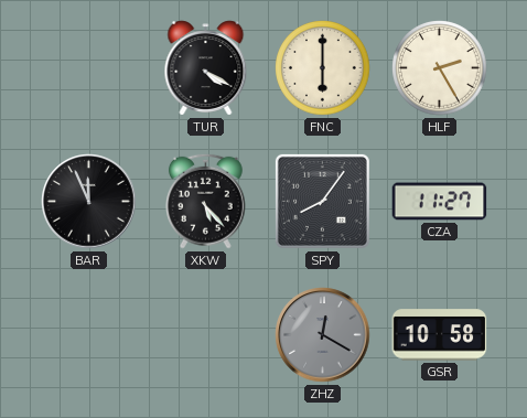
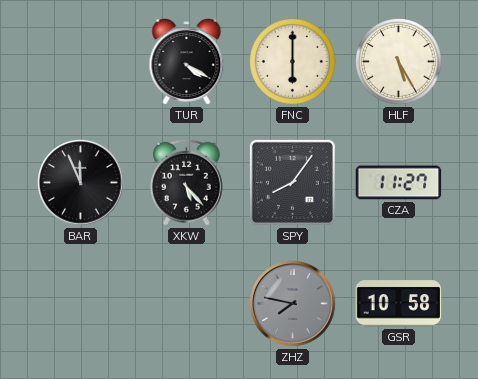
HLF: 2:25 -> 5:25
ZHZ: 12:20 -> 7:47
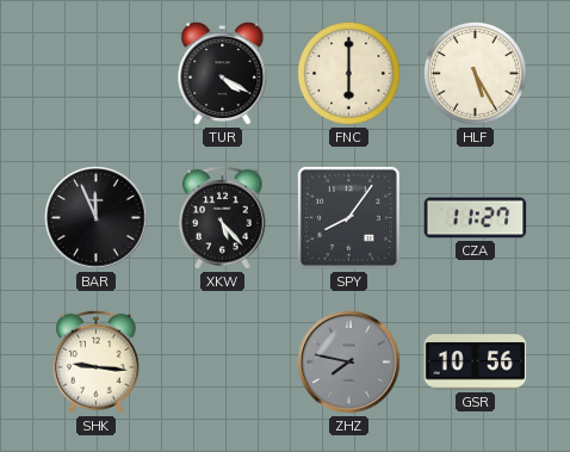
SHK: none -> 9:16
GSR: 10:58 -> 10:56
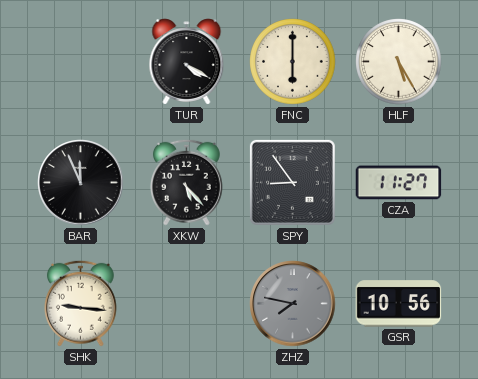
SPY: 8:06 -> 8:54
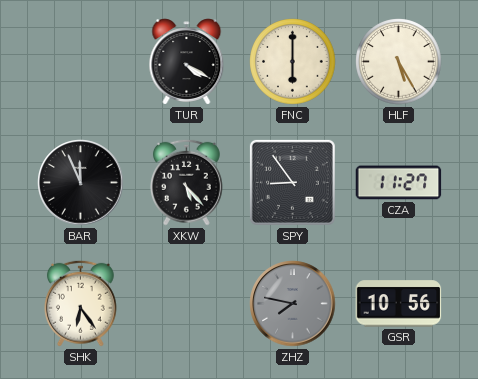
SHK: 9:16 -> 6:24
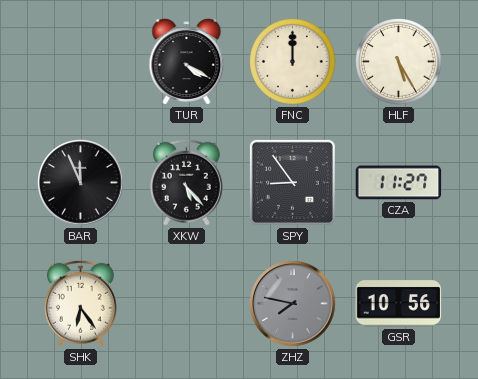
FNC: 6:00 -> 12:00
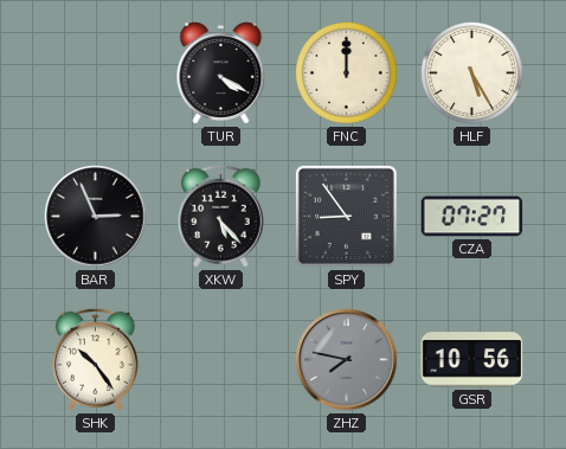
BAR: 11:56 -> 2:56
CZA: 11:27 -> 07:27
SHK: 6:24 -> 10:24
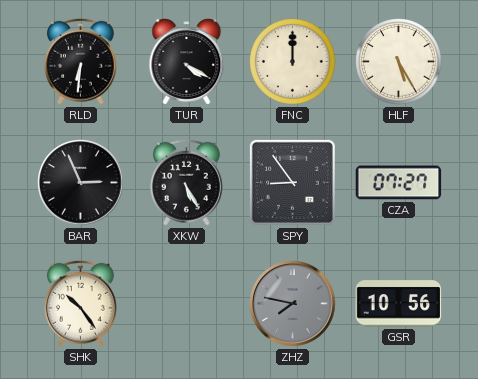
RLD: none -> 6:31
XKW: 5:23 -> 5:25
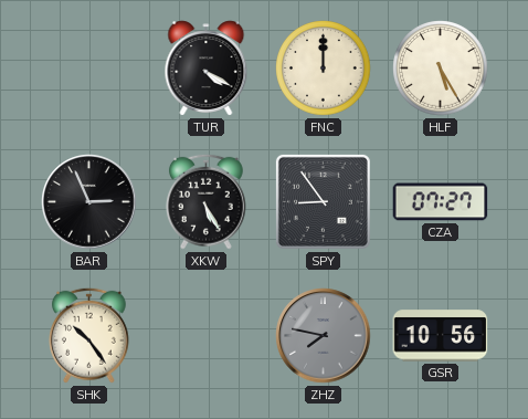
RLD: 6:31 -> none
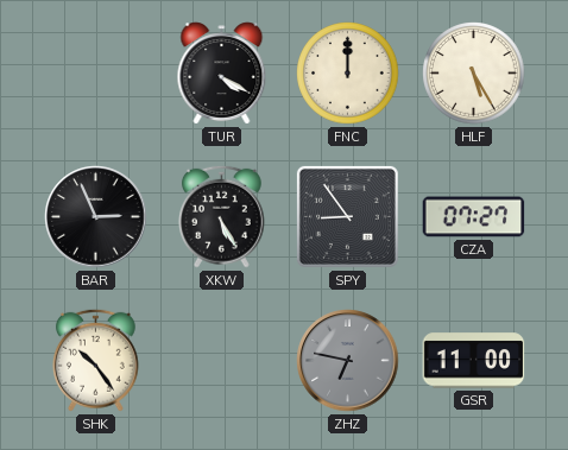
ZHZ: 7:47 -> 6:47
GSR: 10:56 -> 11:00
